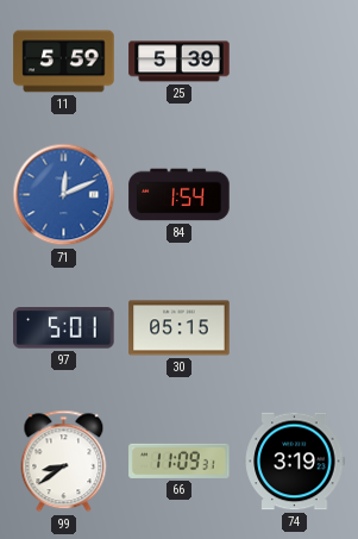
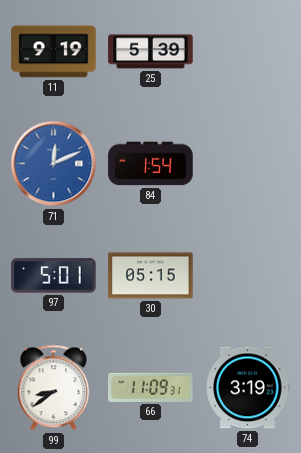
11: 5:59 -> 9:19
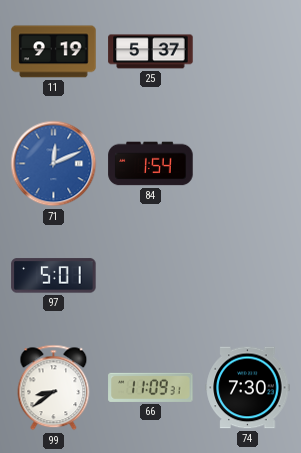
25: 5:39 -> 5:37
30: 05:15 -> none
74: 3:19 -> 7:30
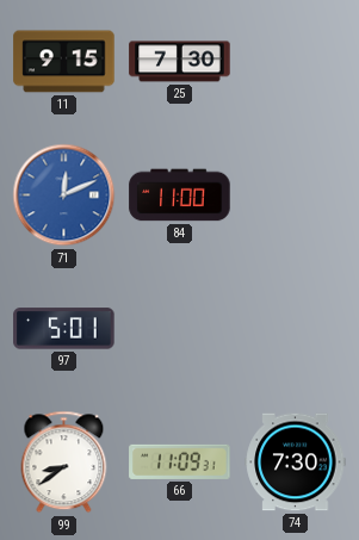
11: 9:19 -> 9:15
25: 5:37 -> 7:30
84: 1:54 -> 11:00
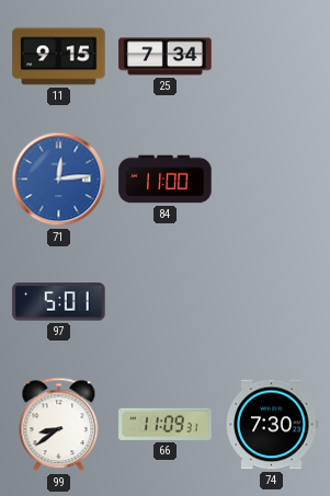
25: 7:30 -> 7:34
71: 12:11 -> 12:14
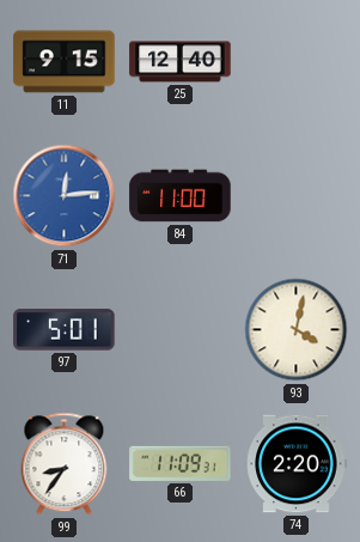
25: 7:34 -> 12:40
93: none -> 4:02
99: 8:39 -> 8:36
74: 7:30 -> 2:20
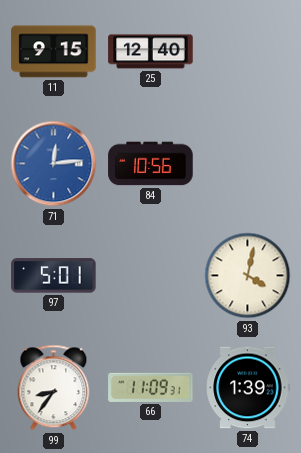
84: 11:00 -> 10:56
74: 2:20 -> 1:39
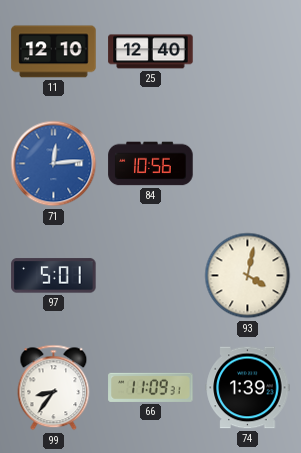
11: 9:15 -> 12:10
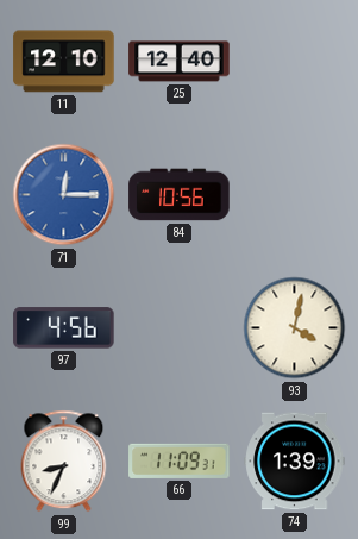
71: 12:14 -> 12:15
97: 5:01 -> 4:56
99: 8:36 -> 8:34
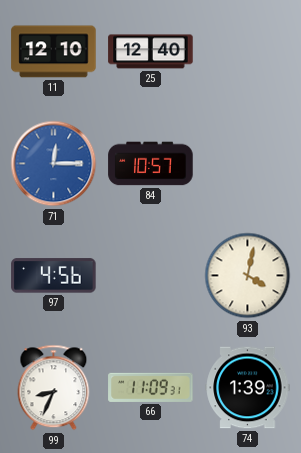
84: 10:56 -> 10:57
